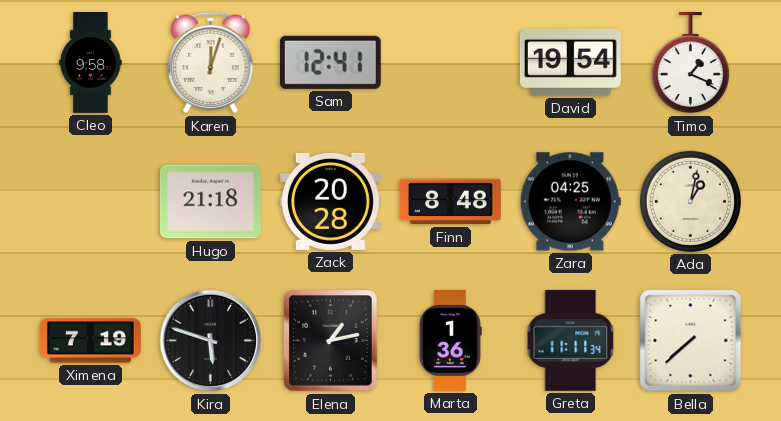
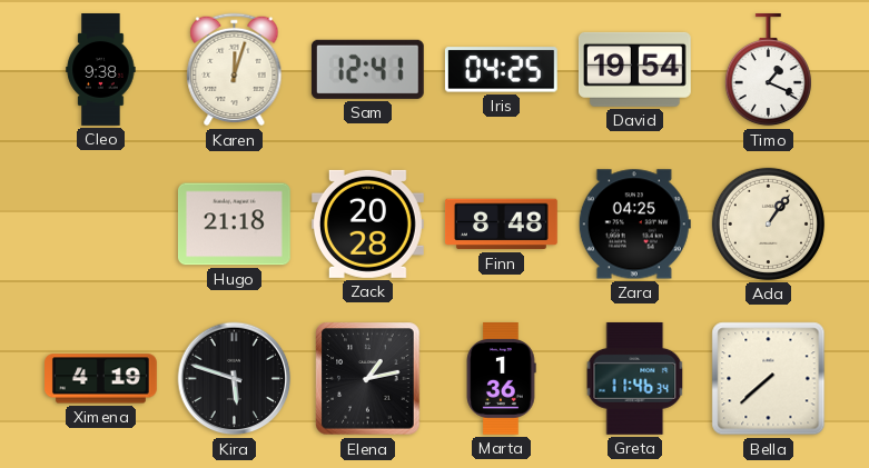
Cleo: 9:58 -> 9:38
Iris: none -> 04:25
Ada: 1:02 -> 1:06
Ximena: 7:19 -> 4:19
Greta: 11:11 -> 11:46
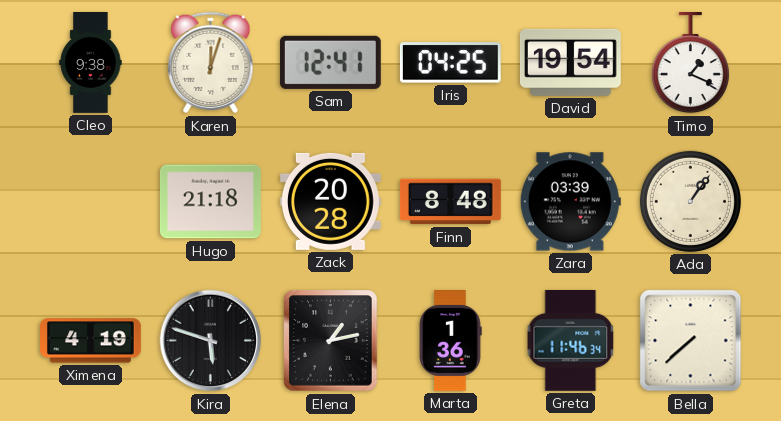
Zara: 04:25 -> 03:39
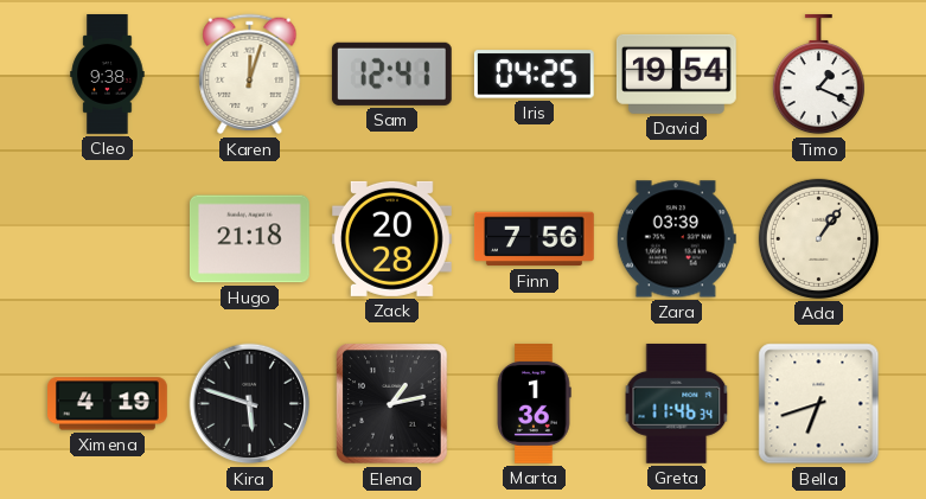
Finn: 8:48 -> 7:56
Bella: 7:38 -> 6:42
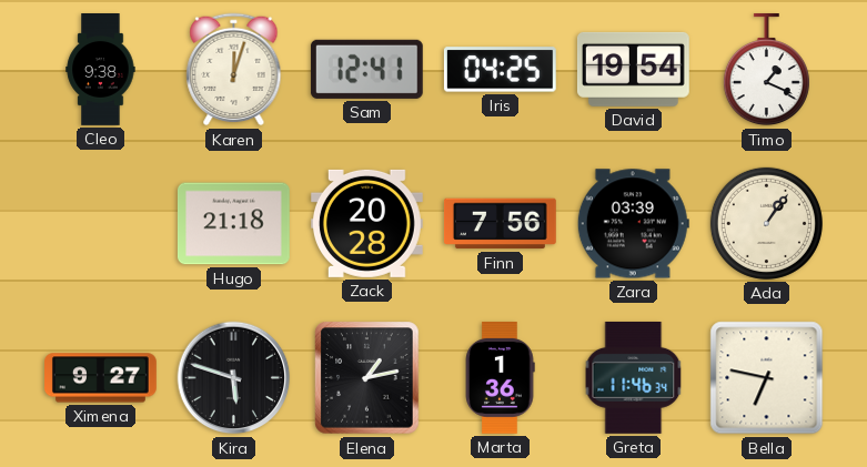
Ximena: 4:19 -> 9:27
Bella: 6:42 -> 6:47
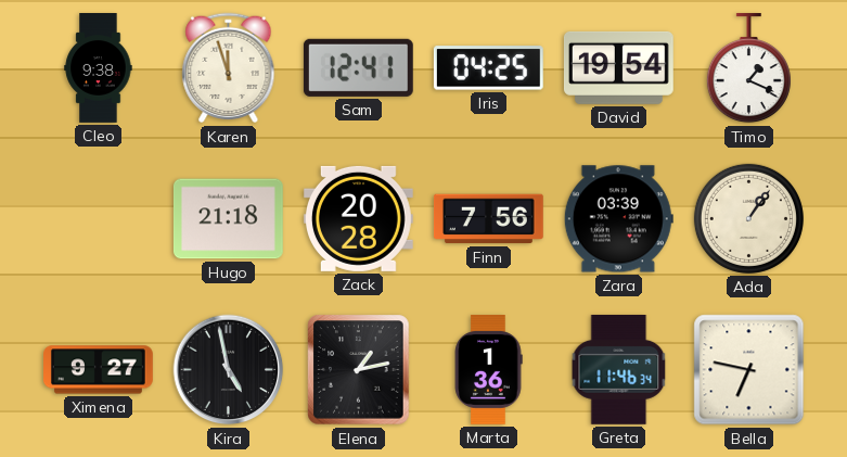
Karen: 12:03 -> 11:57
Kira: 5:48 -> 4:58
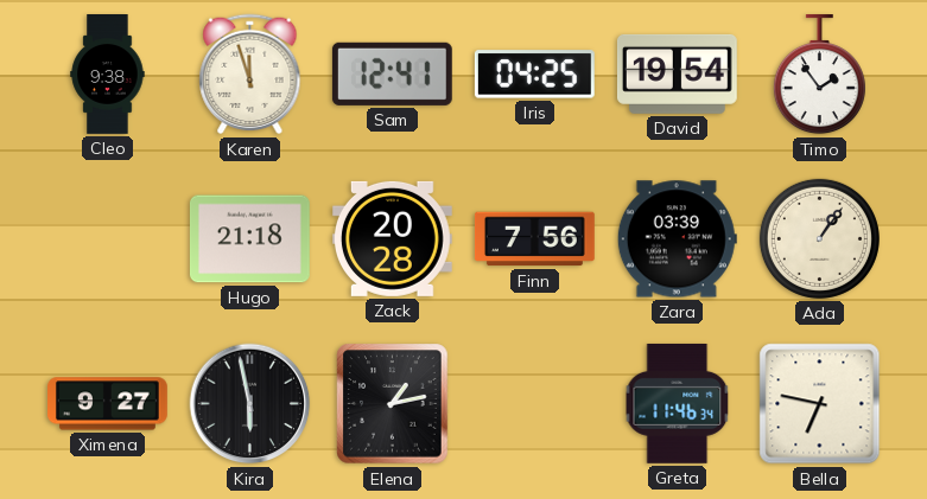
Timo: 1:19 -> 1:54
Kira: 4:58 -> 5:58
Marta: 1:36 -> none
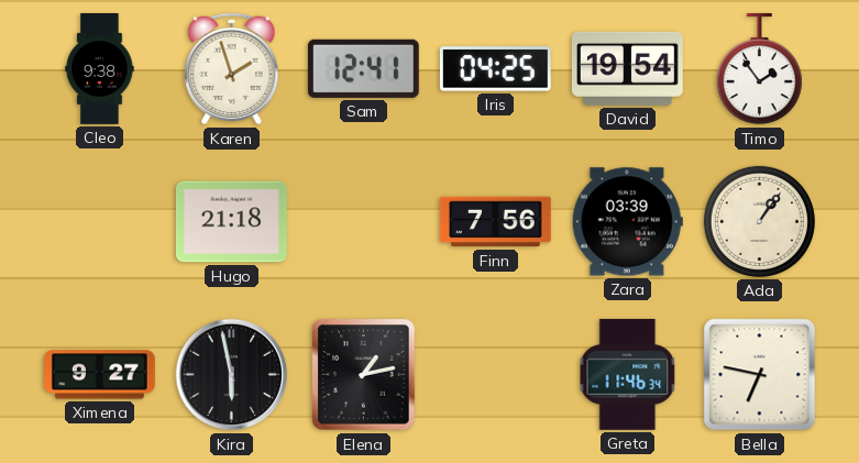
Karen: 11:57 -> 1:57
Zack: 20:28 -> none
